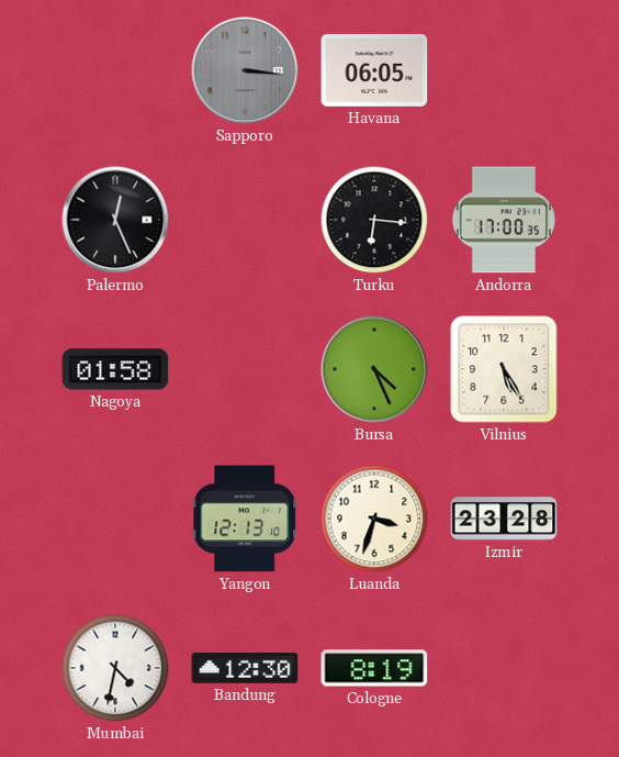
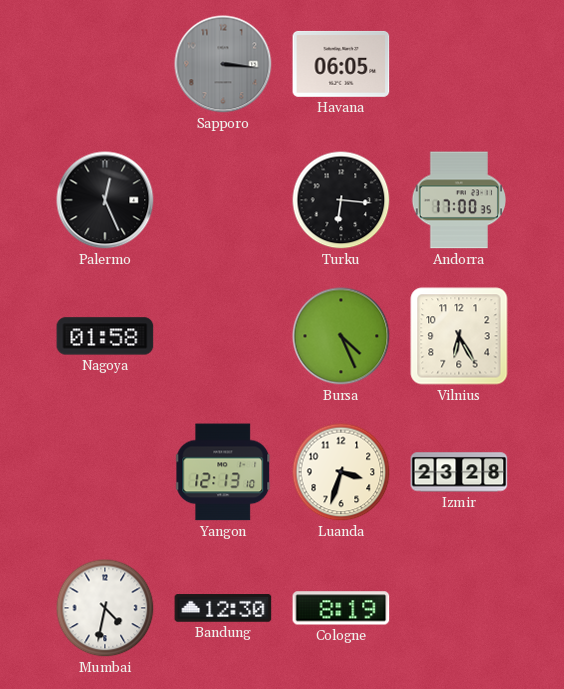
Vilnius: 5:25 -> 6:25
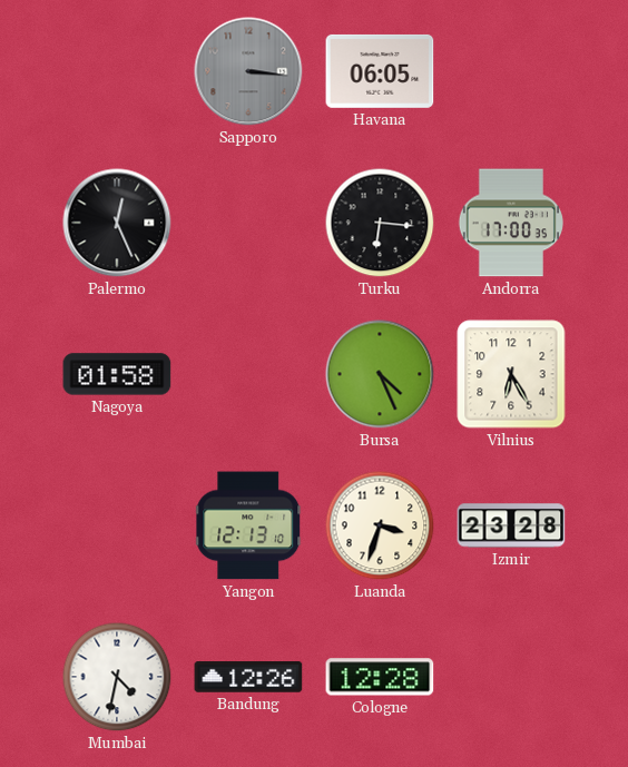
Bandung: 12:30 -> 12:26
Cologne: 8:19 -> 12:28
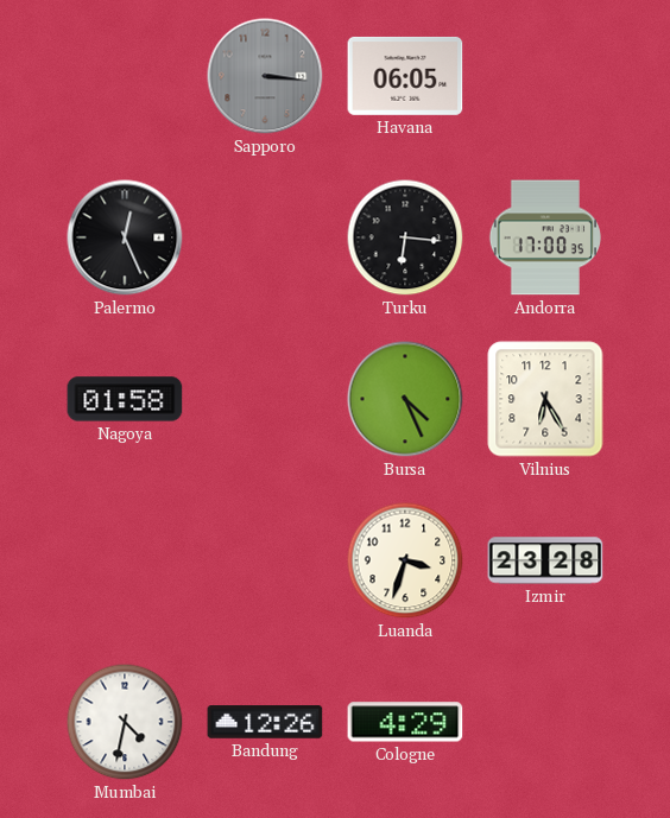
Yangon: 12:13 -> none
Cologne: 12:28 -> 4:29
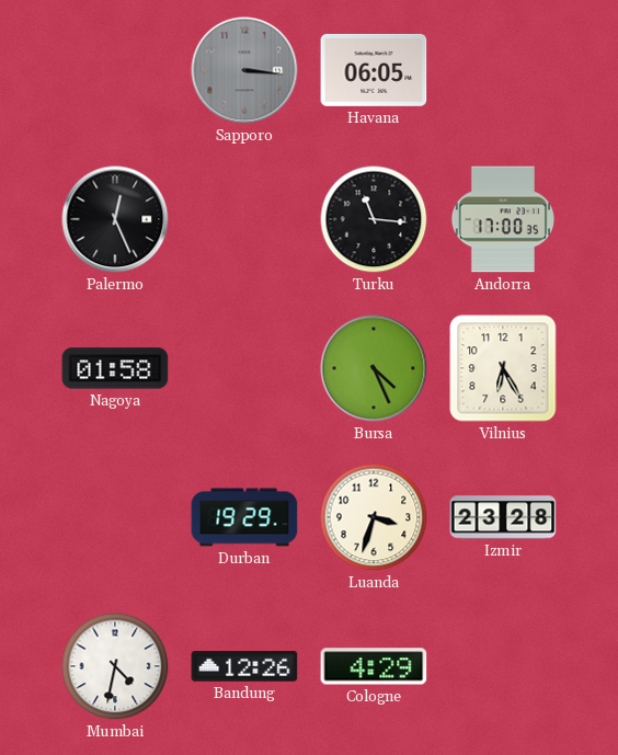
Turku: 6:16 -> 11:16
Durban: none -> 19:29
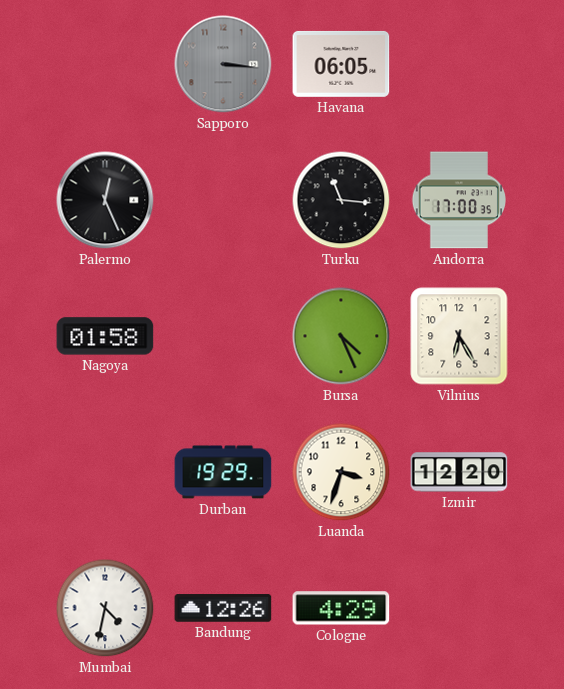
Izmir: 23:28 -> 12:20
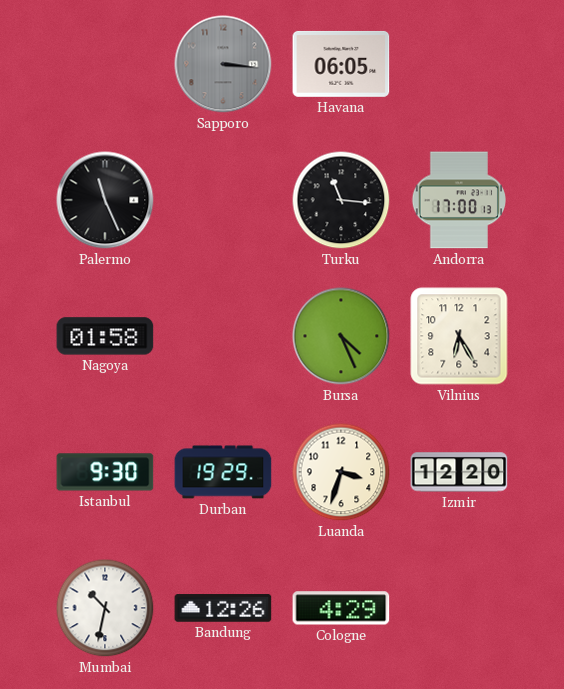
Palermo: 12:26 -> 11:26
Andorra: 17:00:35 -> 17:00:13
Istanbul: none -> 9:30
Mumbai: 4:32 -> 10:32
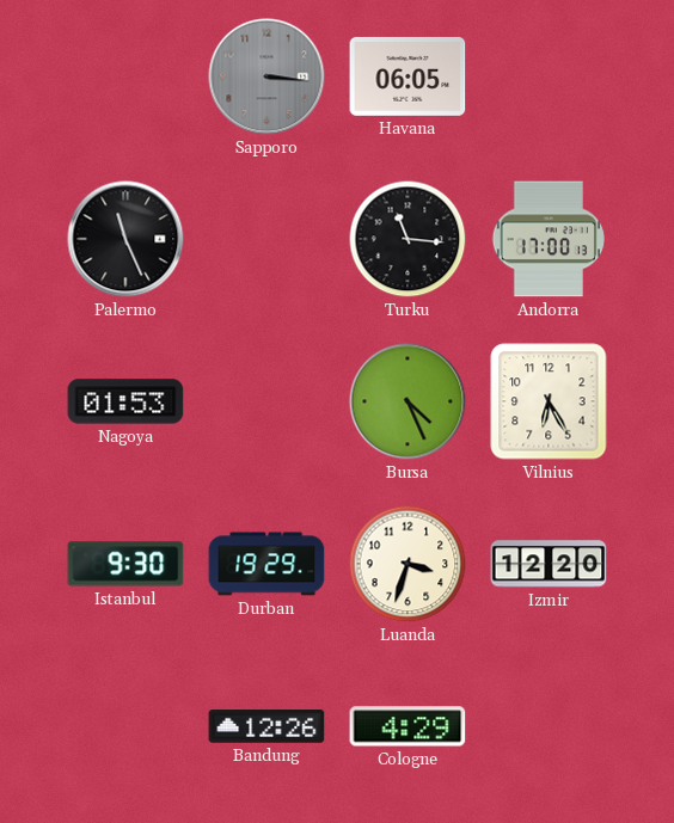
Nagoya: 01:58 -> 01:53
Mumbai: 10:32 -> none
